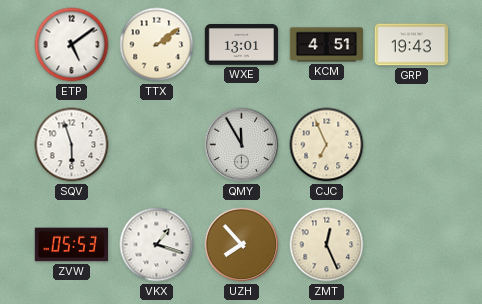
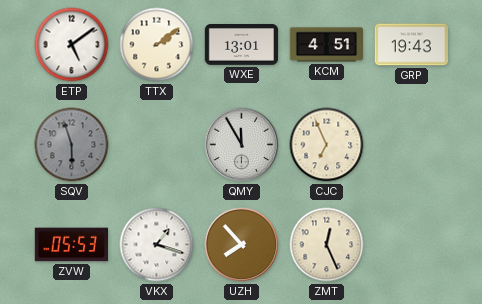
SQV dial: white -> grey
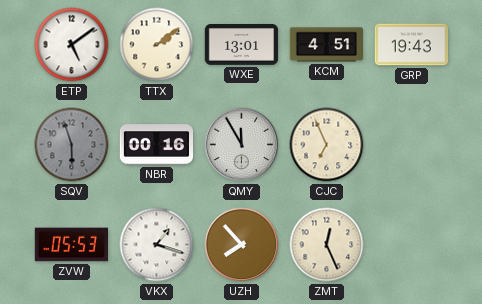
NBR: none -> 00:16
